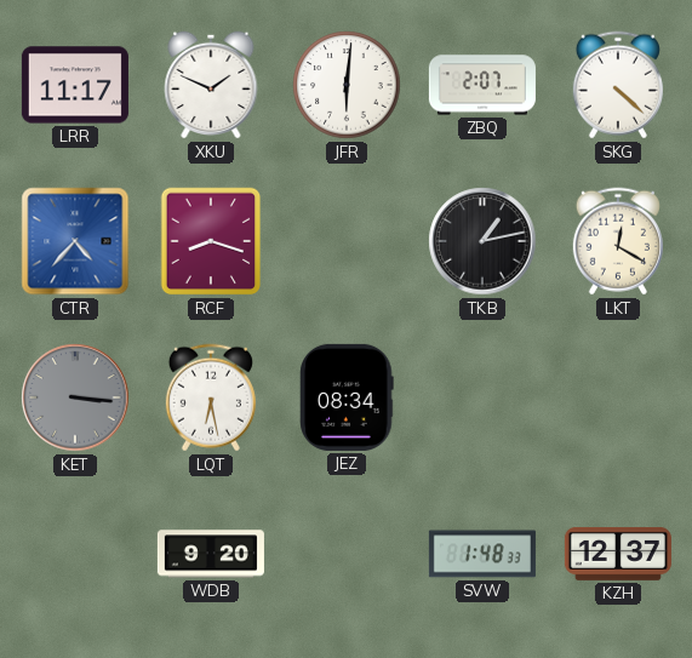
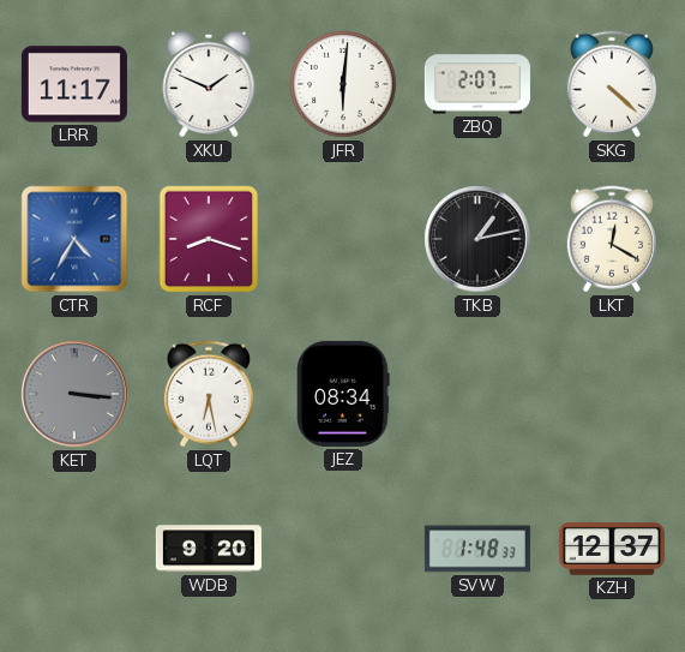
CTR: 4:37 -> 4:35
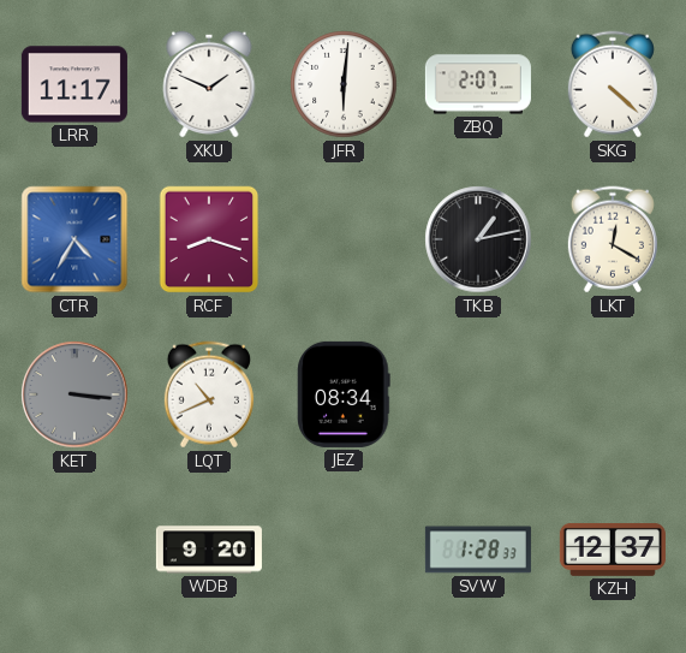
LQT: 6:28 -> 10:41
SVW: 1:48 -> 1:28
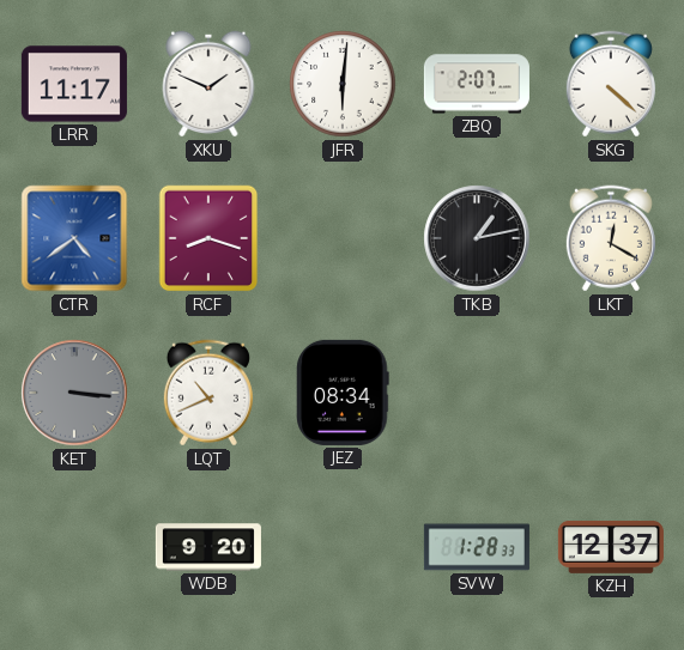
CTR: 4:35 -> 4:39
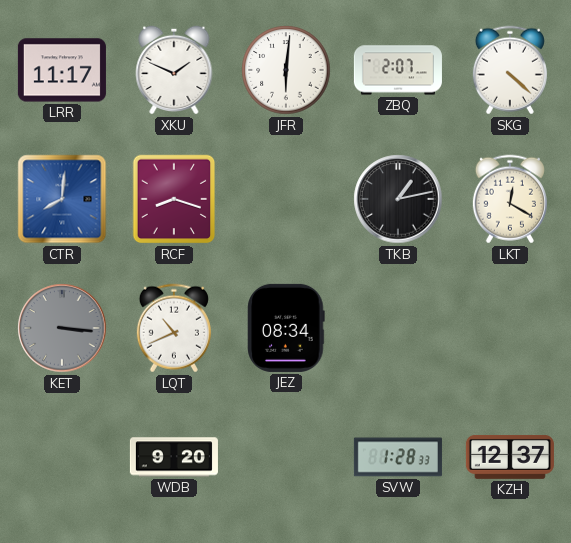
CTR: 4:39 -> 8:01
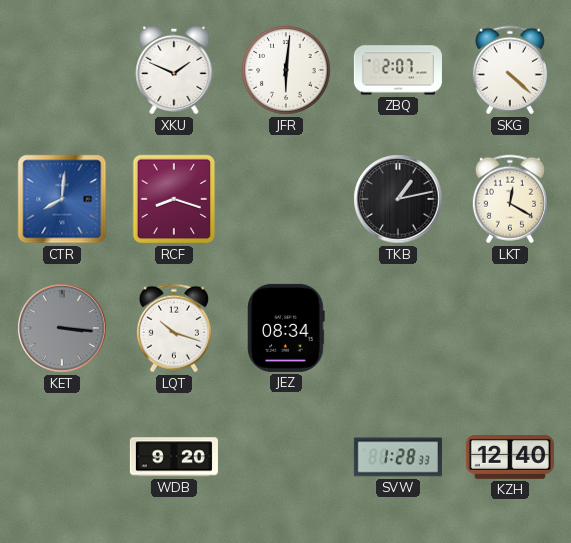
LRR: 11:17 -> none
LQT: 10:41 -> 10:18
KZH: 12:37 -> 12:40
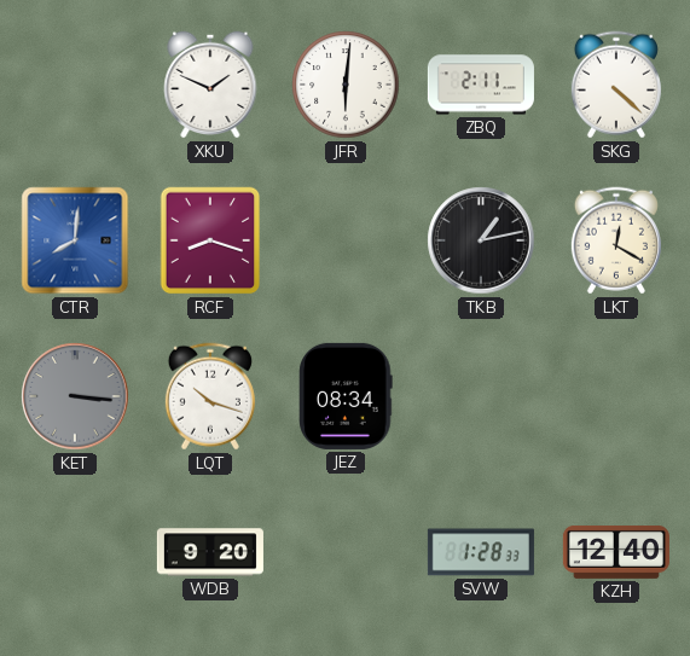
ZBQ: 2:07 -> 2:11
